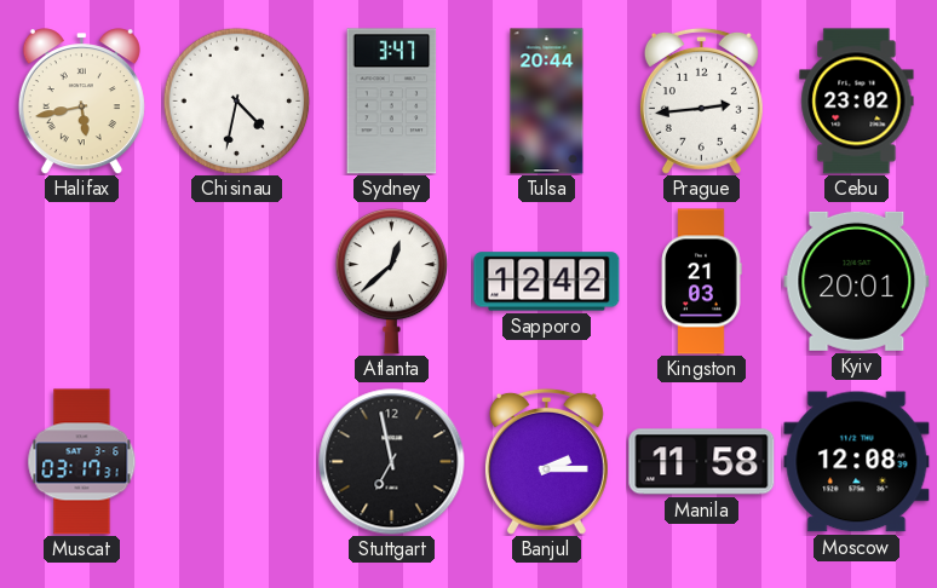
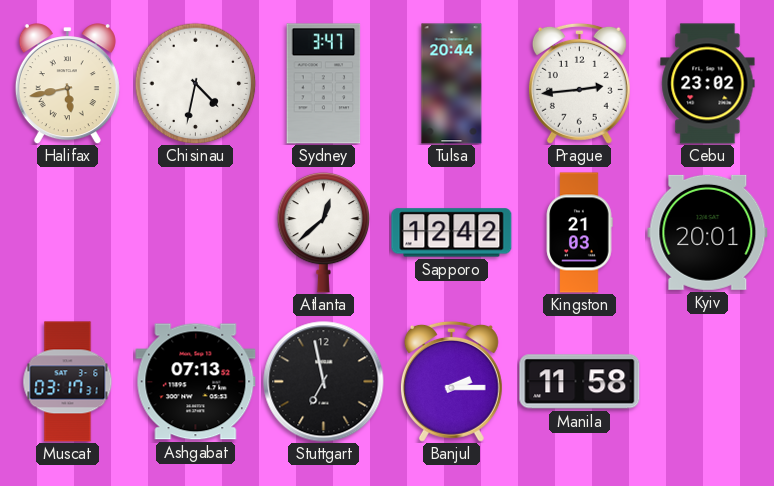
Ashgabat: none -> 07:13
Moscow: 12:08 -> none
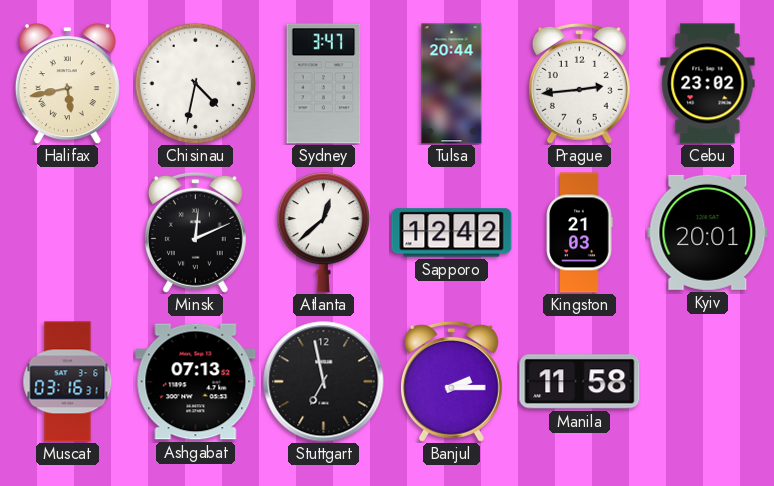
Minsk: none -> 12:11
Muscat: 03:17 -> 03:16
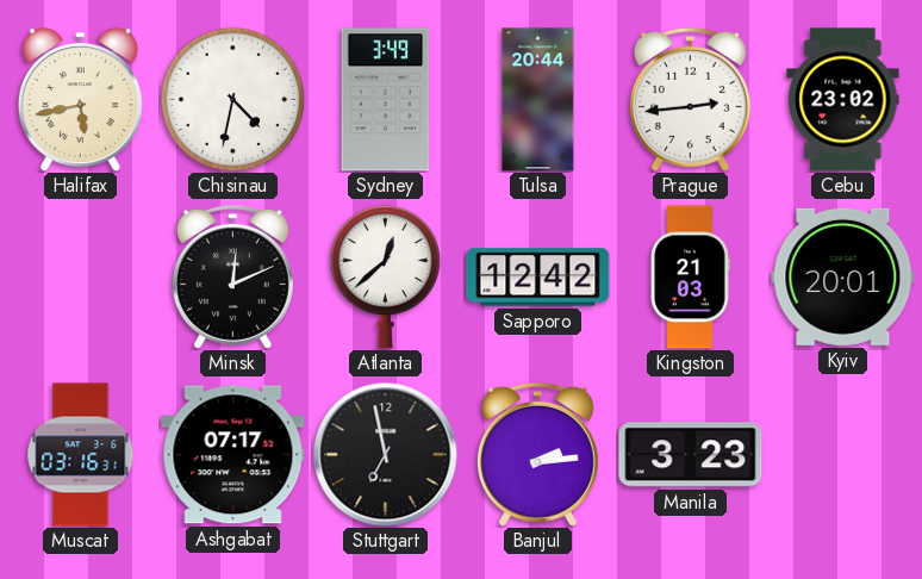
Sydney: 3:47 -> 3:49
Ashgabat: 07:13 -> 07:17
Banjul: 2:15 -> 2:14
Manila: 11:58 -> 3:23
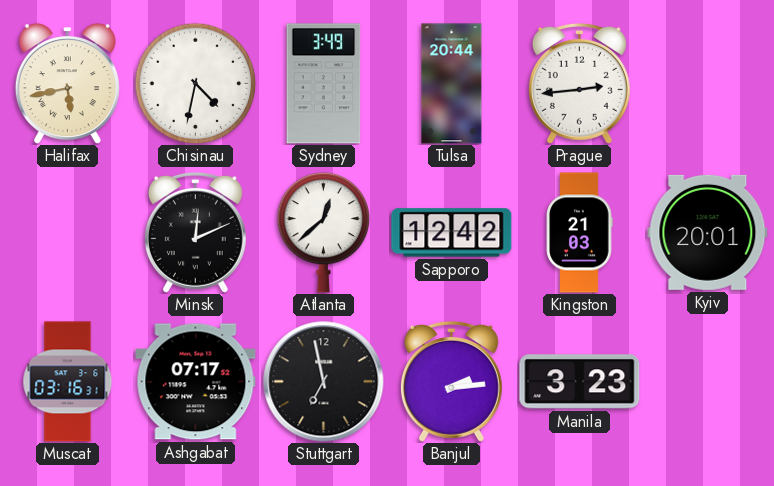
Cebu: 23:02 -> none
